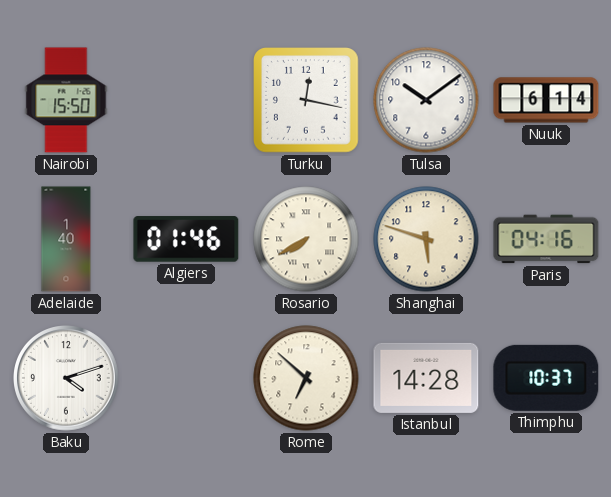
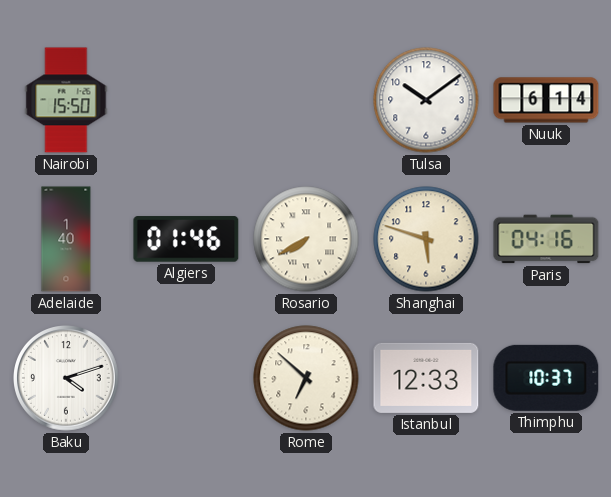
Turku: 12:17 -> none
Istanbul: 14:28 -> 12:33
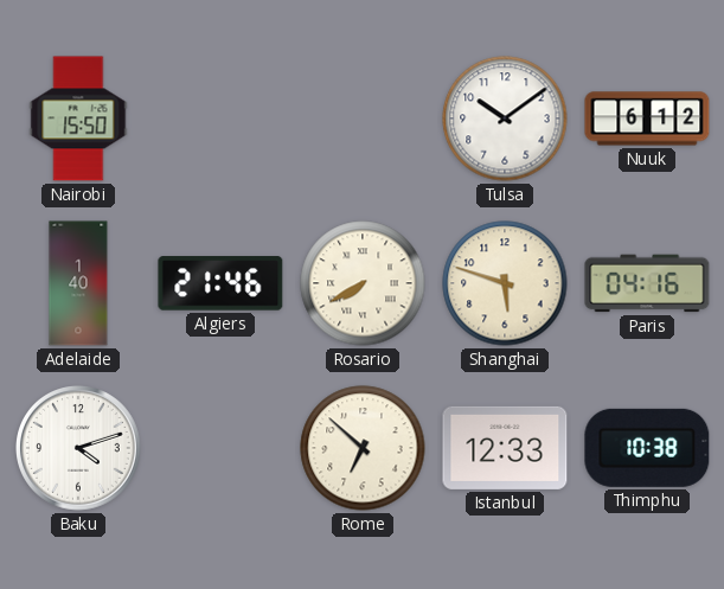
Nuuk: 6:14 -> 6:12
Algiers: 01:46 -> 21:46
Thimphu: 10:37 -> 10:38
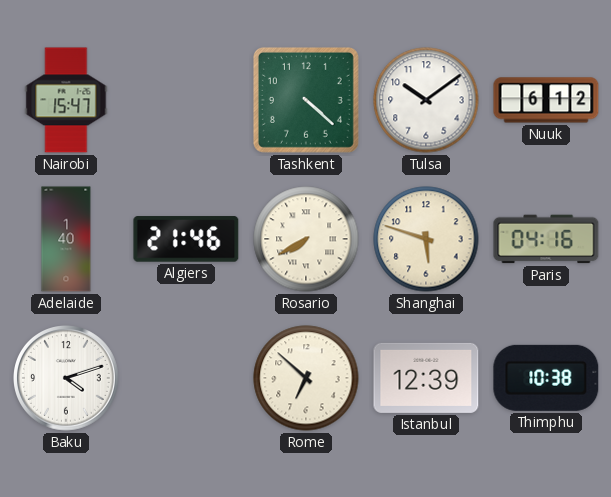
Nairobi: 15:50 -> 15:47
Tashkent: none -> 4:22
Istanbul: 12:33 -> 12:39
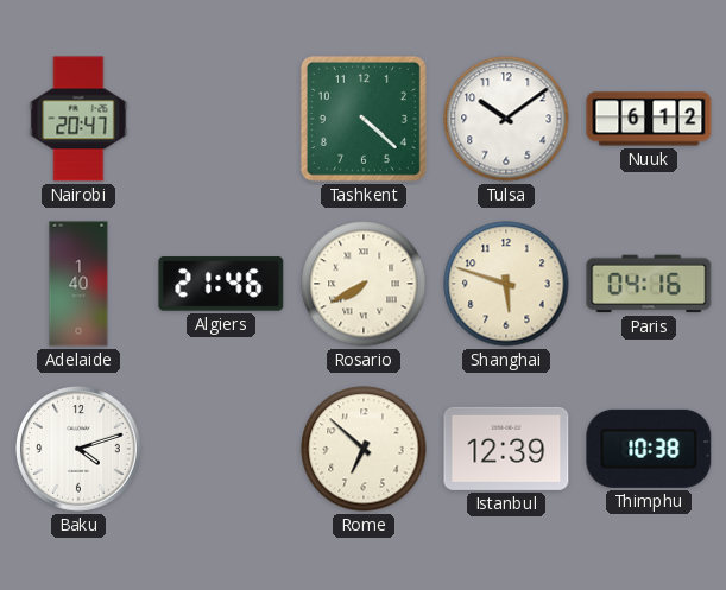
Nairobi: 15:47 -> 20:47
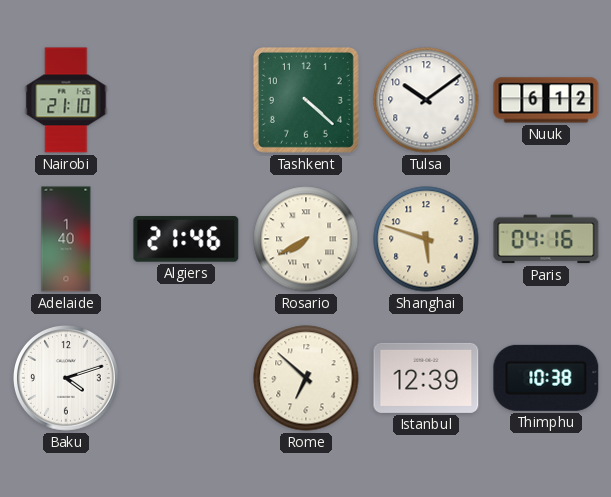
Nairobi: 20:47 -> 21:10
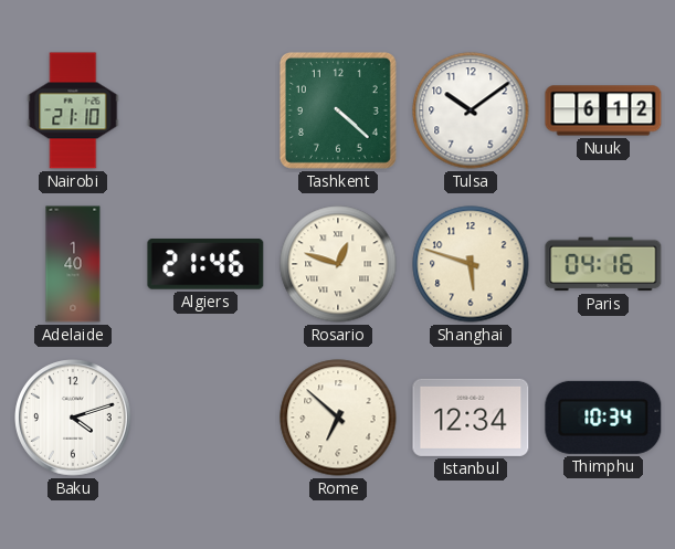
Rosario: 7:40 -> 12:48
Istanbul: 12:39 -> 12:34
Thimphu: 10:38 -> 10:34
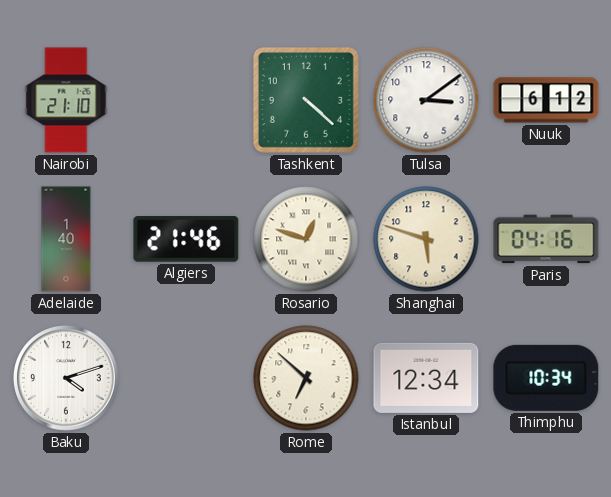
Tulsa: 10:09 -> 3:09
